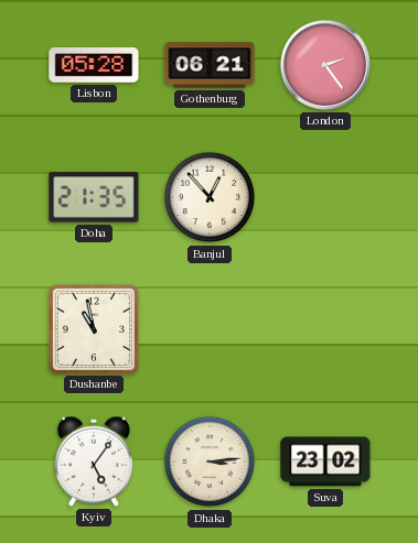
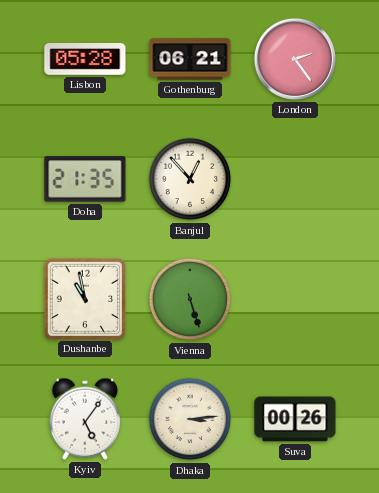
Vienna: none -> 5:27
Suva: 23:02 -> 00:26
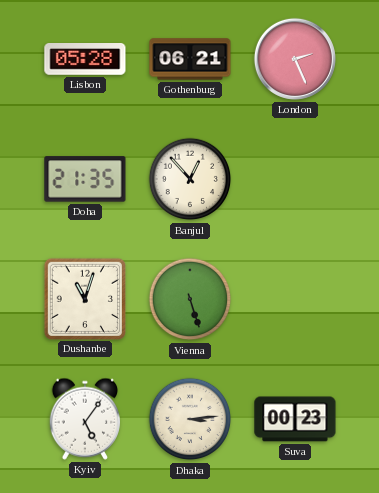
London: 2:24 -> 2:26
Dushanbe: 10:58 -> 11:03
Suva: 00:26 -> 00:23
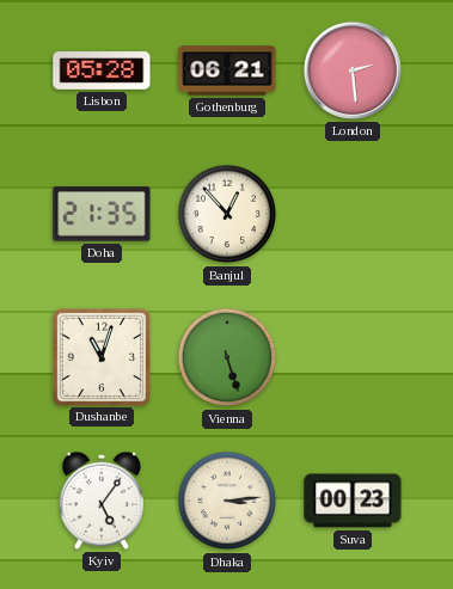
London: 2:26 -> 2:29
